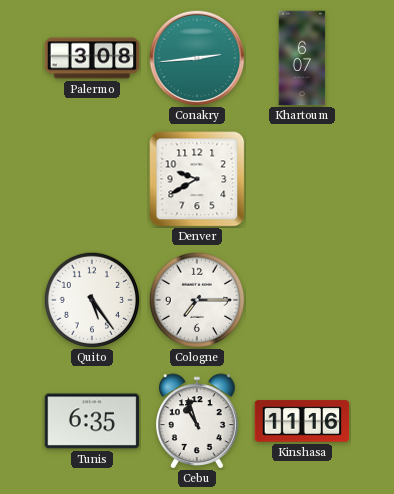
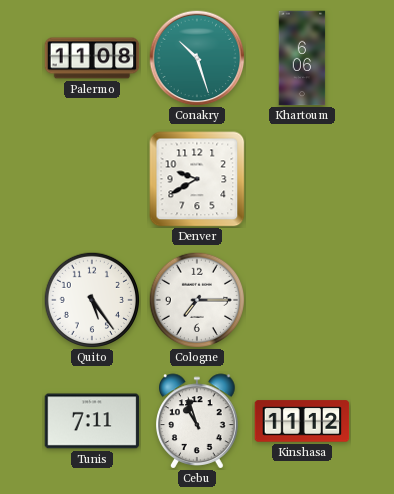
Palermo: 3:08 -> 11:08
Conakry: 2:44 -> 10:27
Khartoum: 6:07 -> 6:06
Tunis: 6:35 -> 7:11
Kinshasa: 11:16 -> 11:12
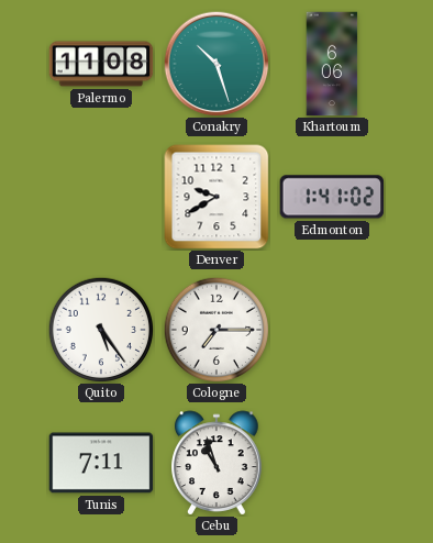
Edmonton: none -> 1:41
Kinshasa: 11:12 -> none
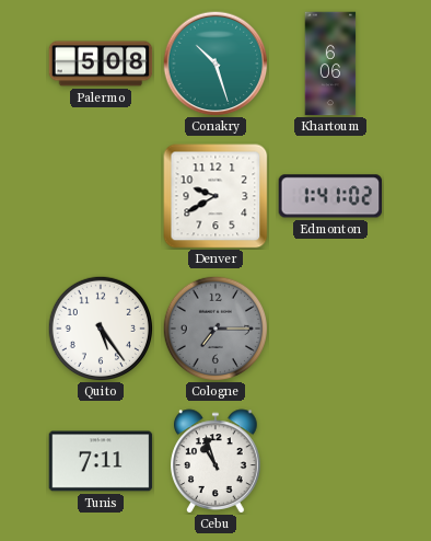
Palermo: 11:08 -> 5:08
Cologne dial: white -> grey
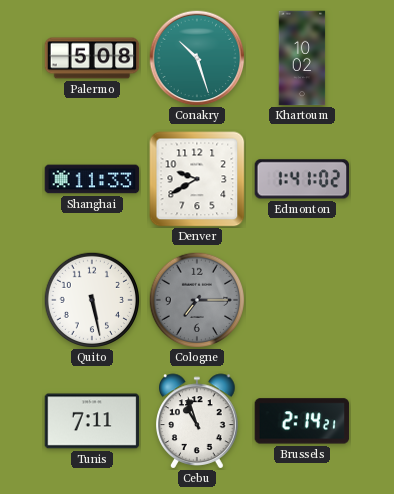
Khartoum: 6:06 -> 10:02
Shanghai: none -> 11:33
Quito: 5:24 -> 5:28
Brussels: none -> 2:14
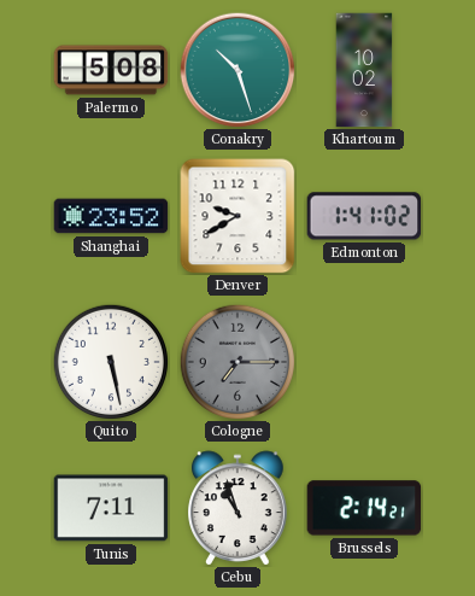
Shanghai: 11:33 -> 23:52
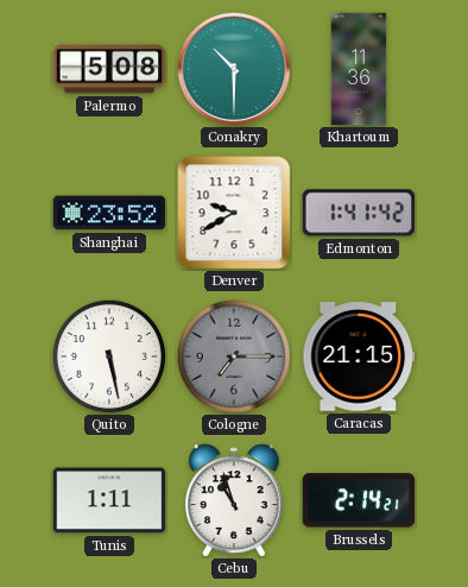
Conakry: 10:27 -> 10:30
Khartoum: 10:02 -> 11:36
Edmonton: 1:41:02 -> 1:41:42
Caracas: none -> 21:15
Tunis: 7:11 -> 1:11
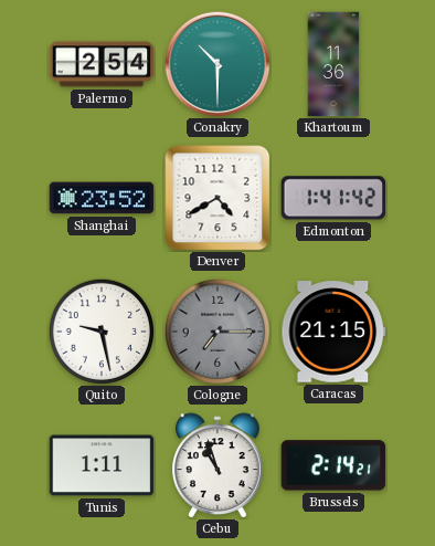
Palermo: 5:08 -> 2:54
Denver: 9:40 -> 4:40
Quito: 5:28 -> 9:28
